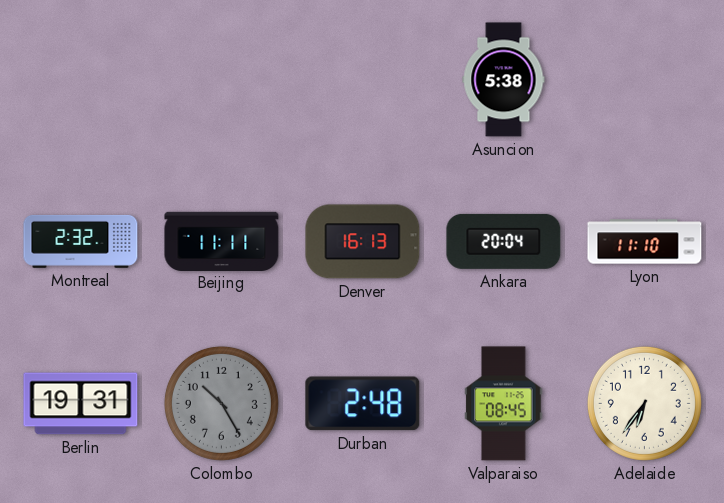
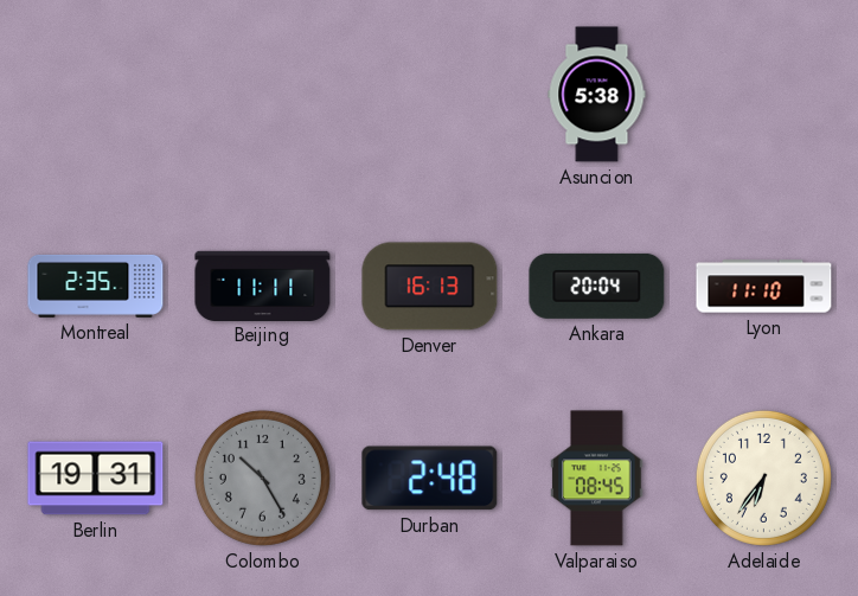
Montreal: 2:32 -> 2:35
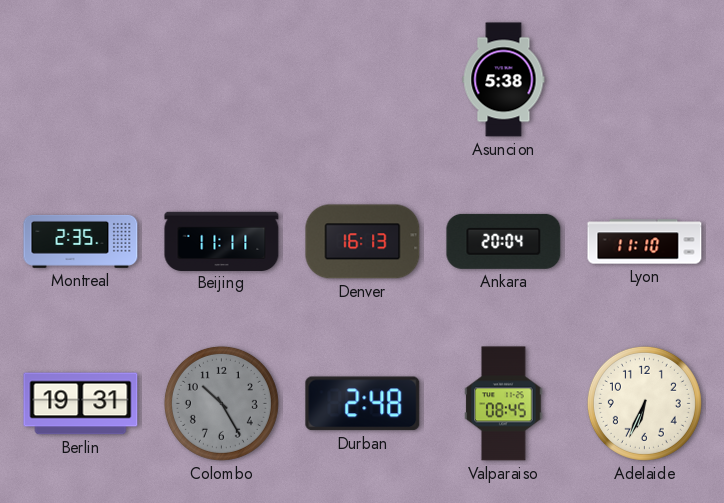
Adelaide: 6:36 -> 6:34
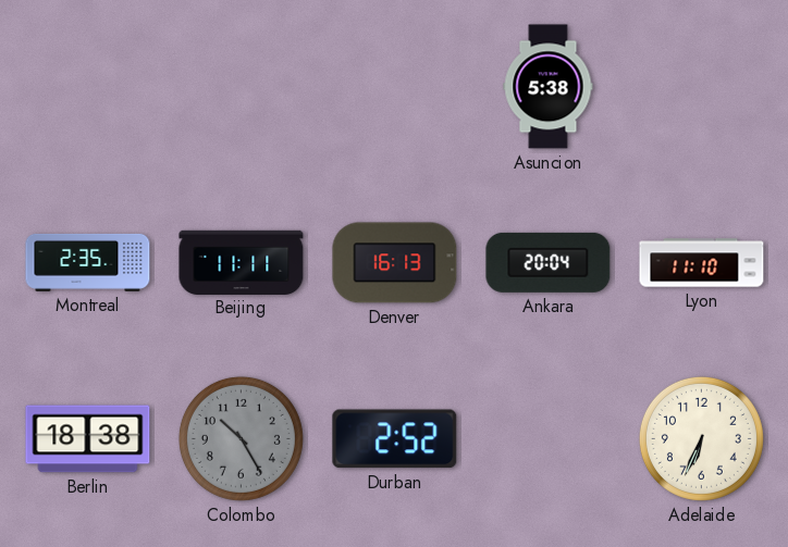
Berlin: 19:31 -> 18:38
Durban: 2:48 -> 2:52
Valparaiso: 08:45 -> none
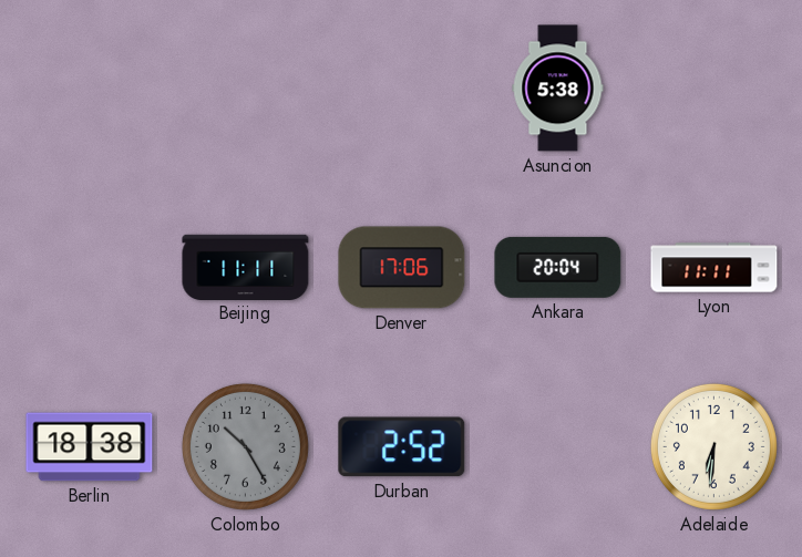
Montreal: 2:35 -> none
Denver: 16:13 -> 17:06
Lyon: 11:10 -> 11:11
Adelaide: 6:34 -> 6:31
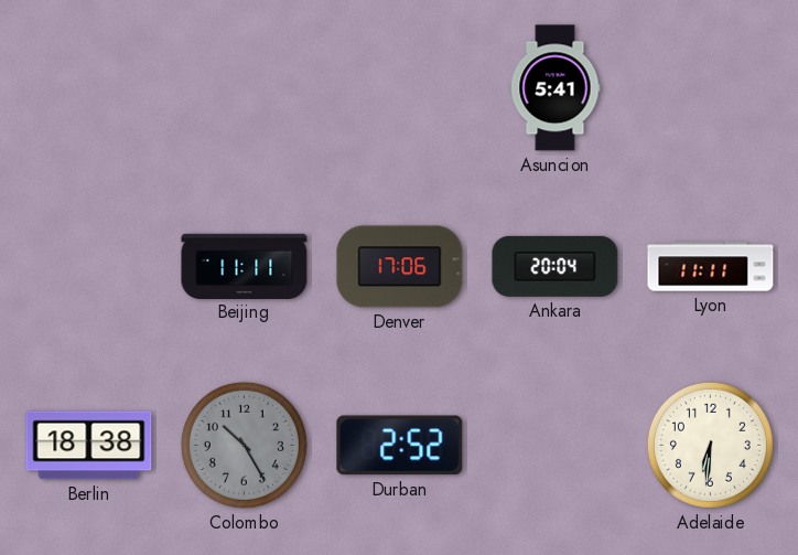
Asuncion: 5:38 -> 5:41
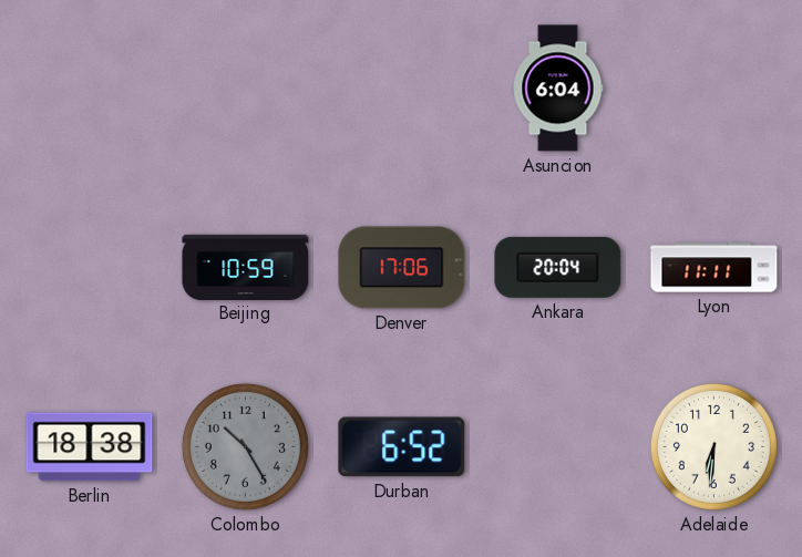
Asuncion: 5:41 -> 6:04
Beijing: 11:11 -> 10:59
Durban: 2:52 -> 6:52
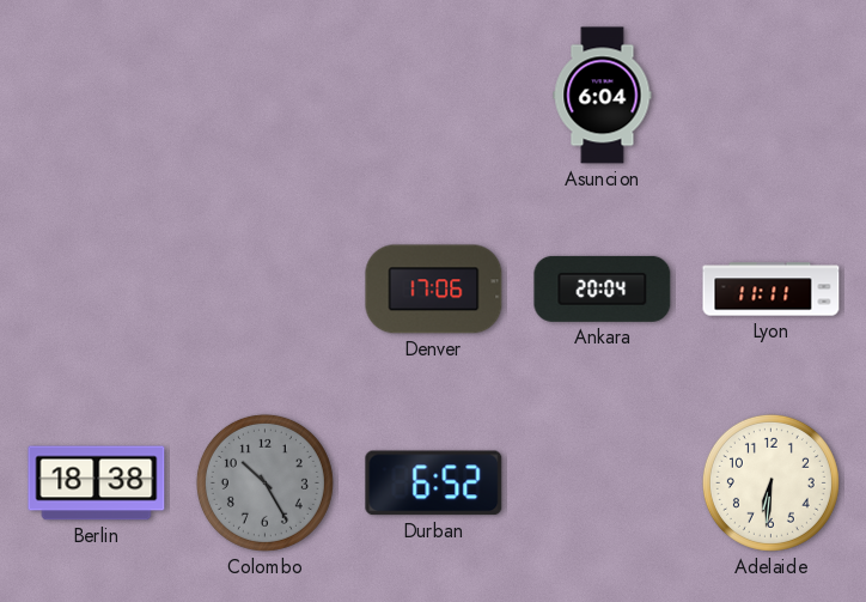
Beijing: 10:59 -> none
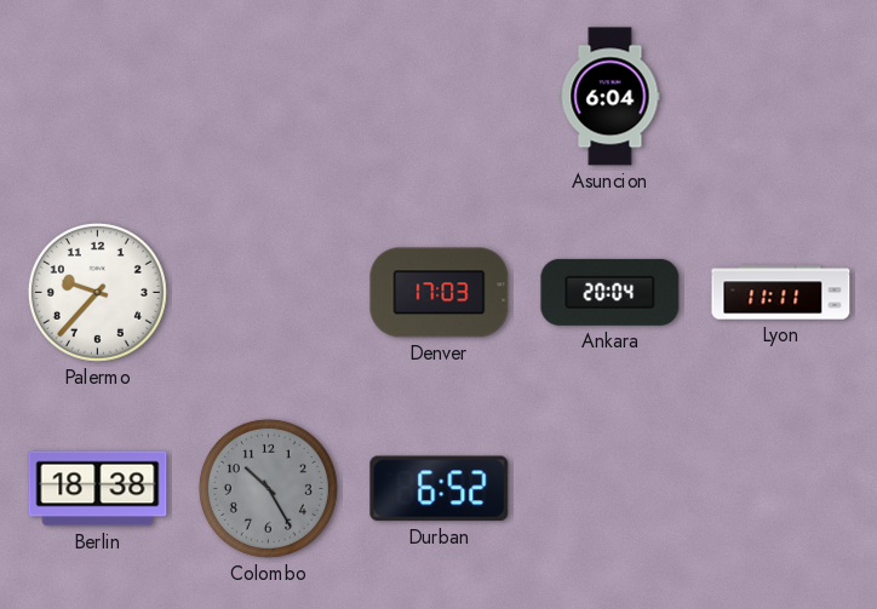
Palermo: none -> 9:37
Denver: 17:06 -> 17:03
Adelaide: 6:31 -> none
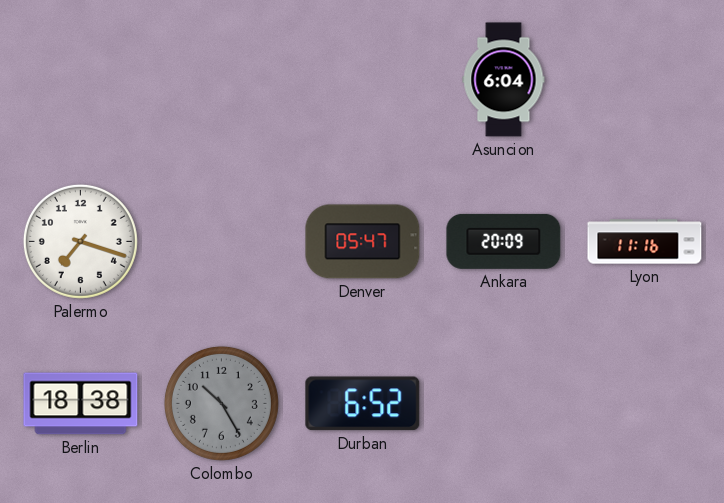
Palermo: 9:37 -> 7:18
Denver: 17:03 -> 05:47
Ankara: 20:04 -> 20:09
Lyon: 11:11 -> 11:16
